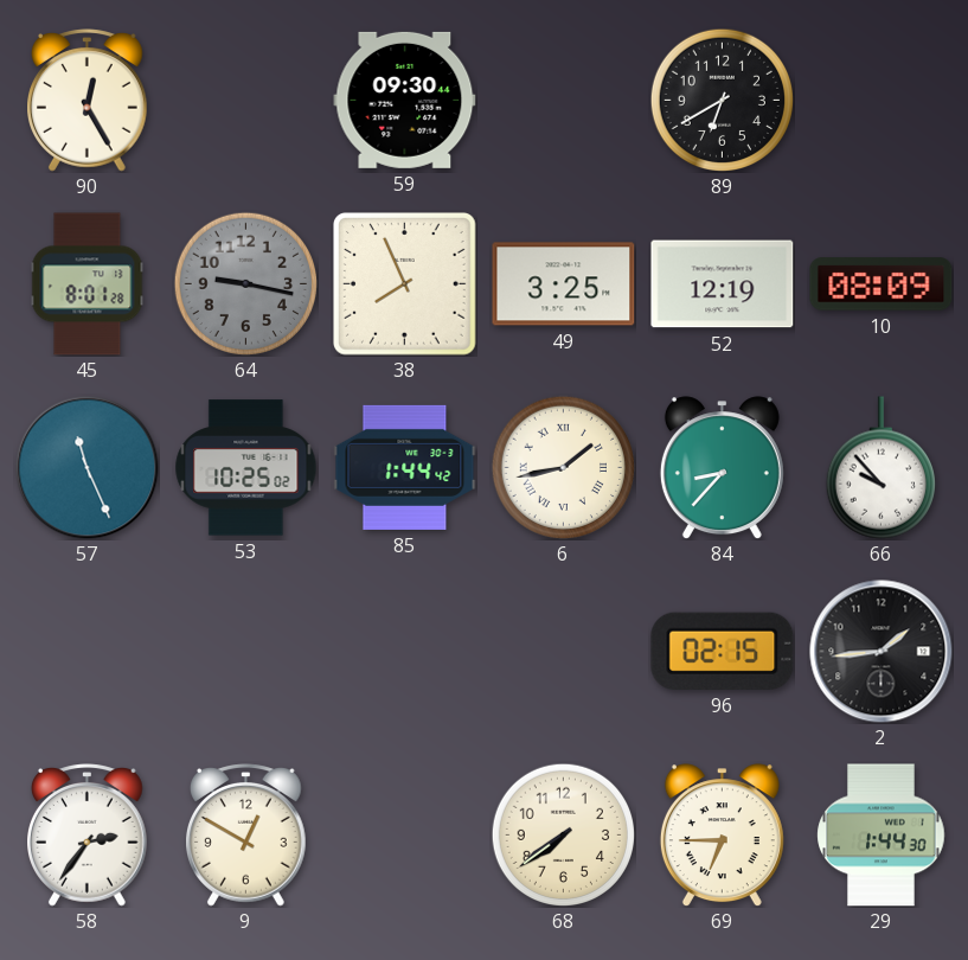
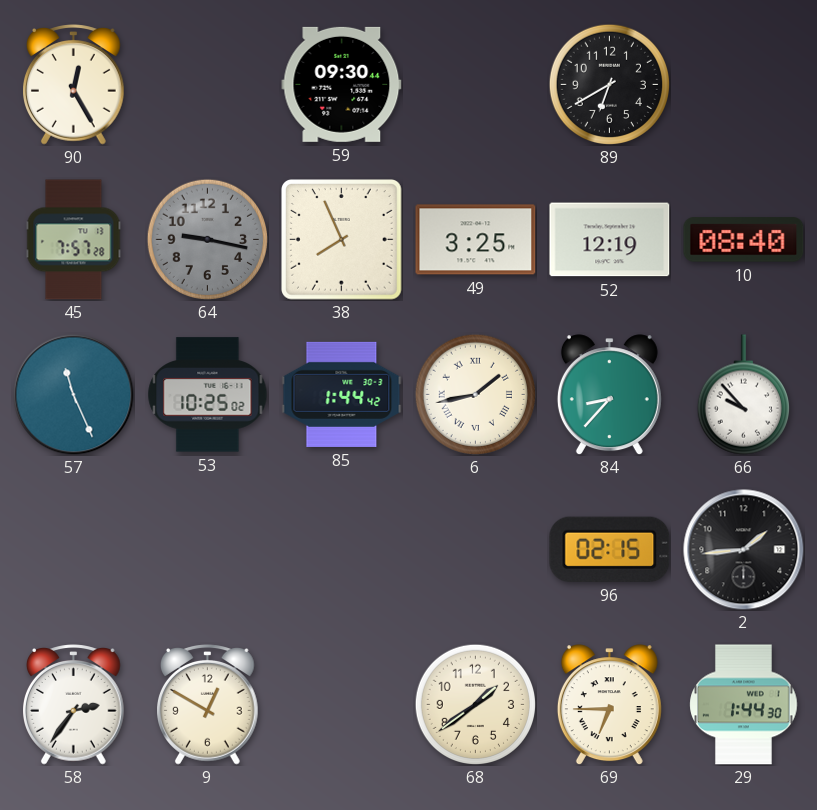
45: 8:01 -> 7:57
10: 08:09 -> 08:40
68: 7:39 -> 1:39
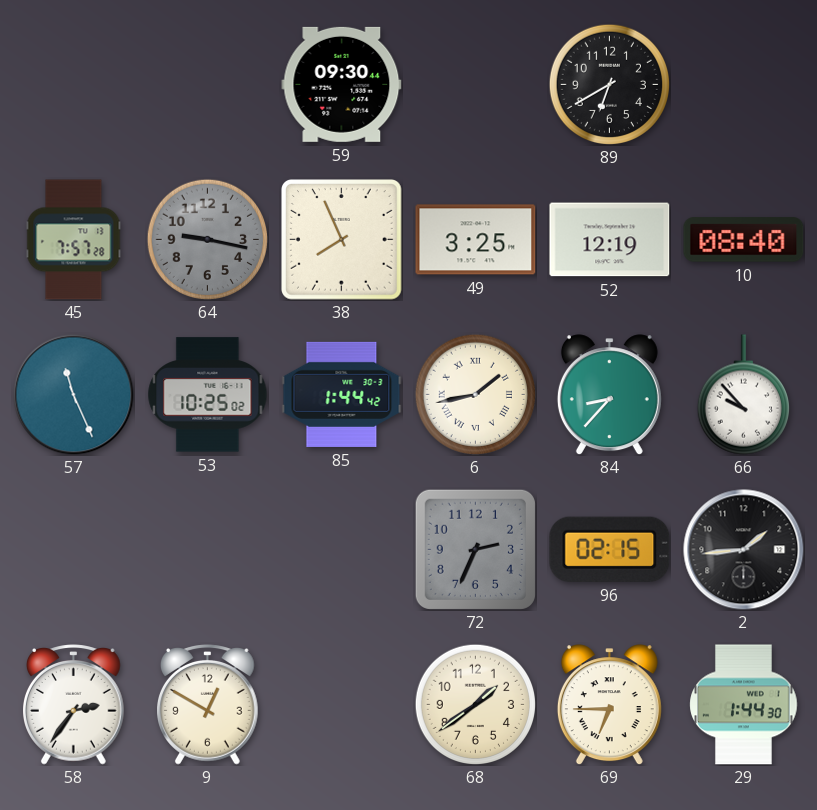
90: 12:25 -> none
72: none -> 2:34
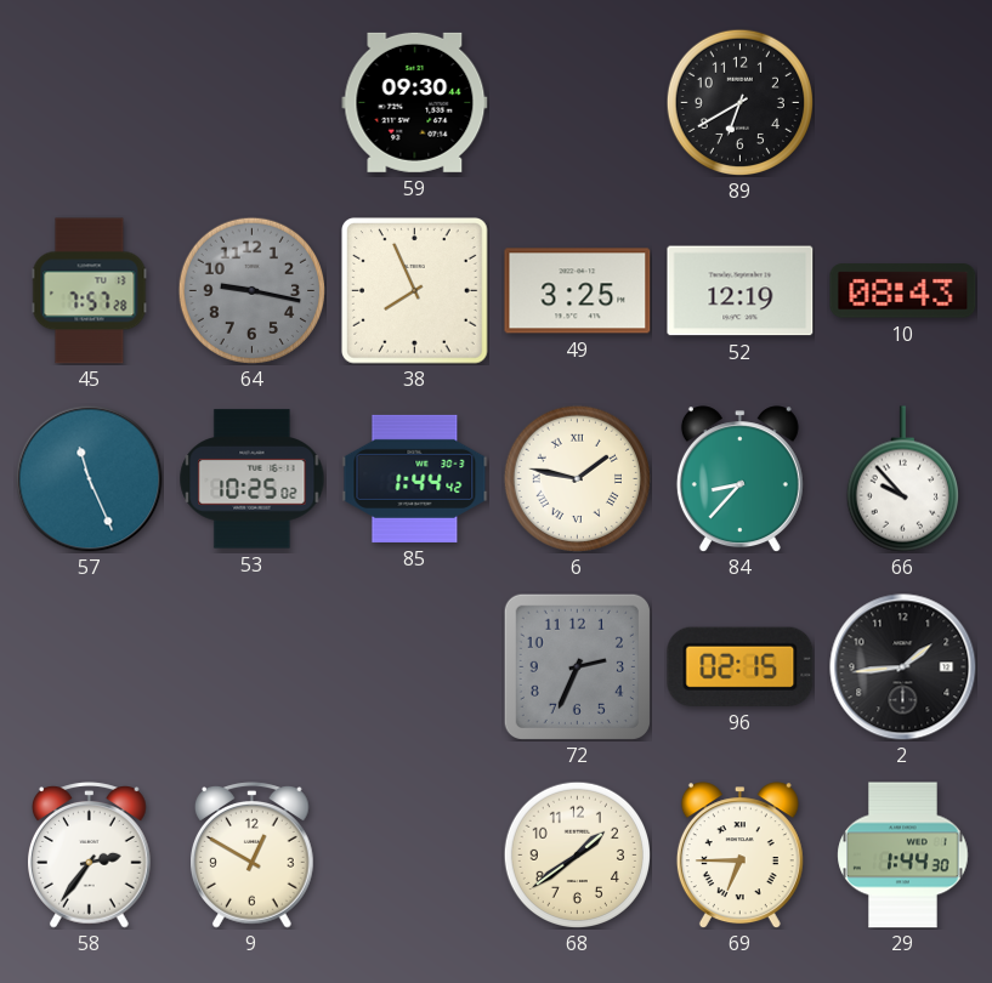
10: 08:40 -> 08:43
6: 1:43 -> 1:47
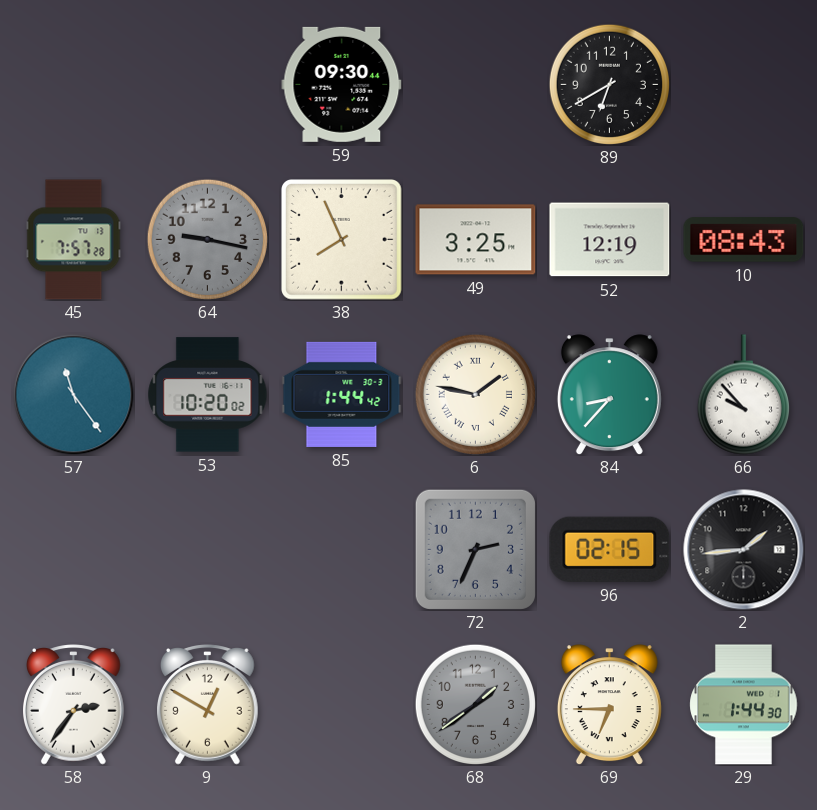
57: 11:26 -> 11:24
53: 10:25 -> 10:20
68 dial: cream -> grey
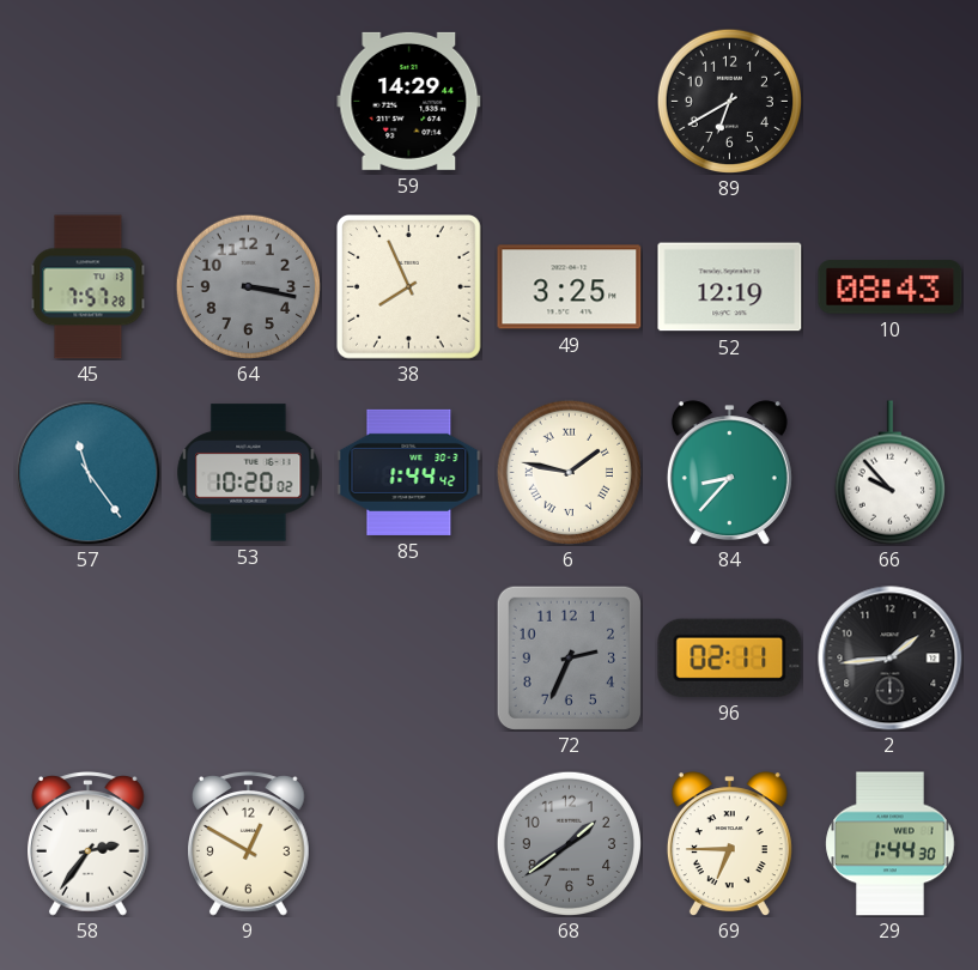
59: 09:30 -> 14:29
64: 9:17 -> 3:17
96: 02:15 -> 02:11
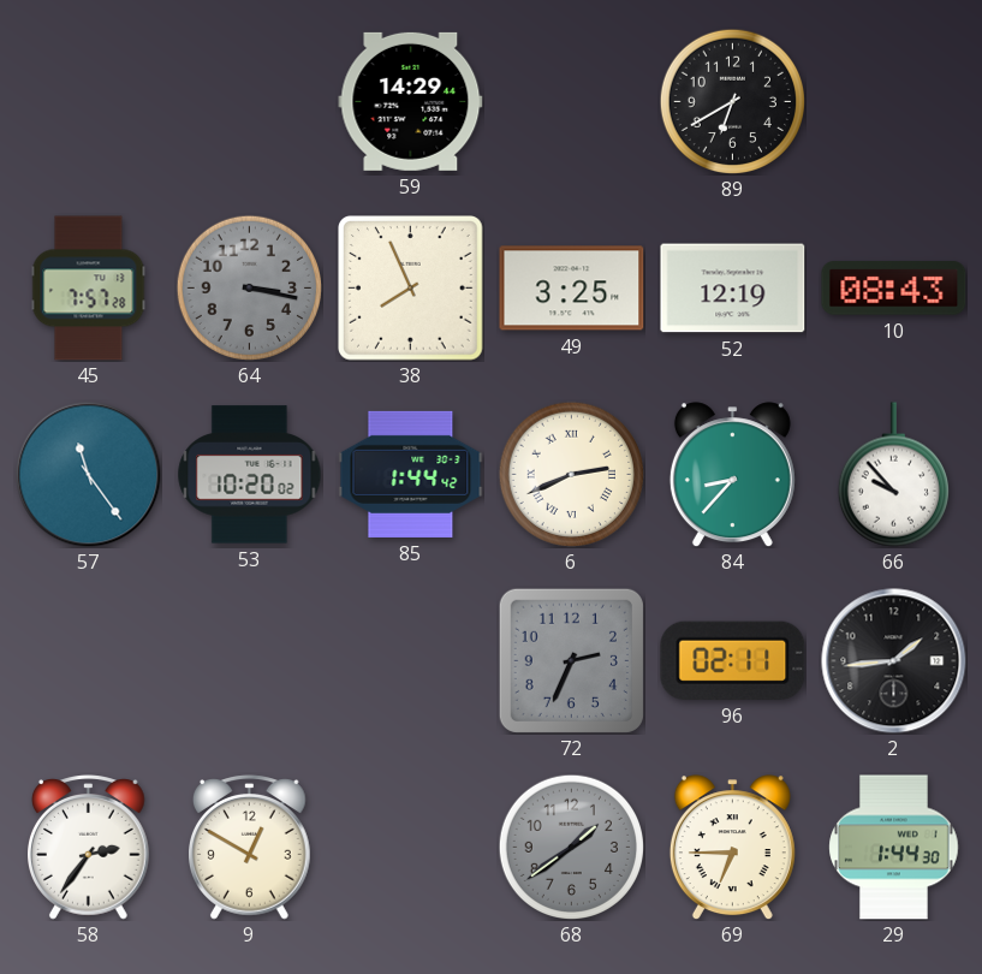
6: 1:47 -> 2:41
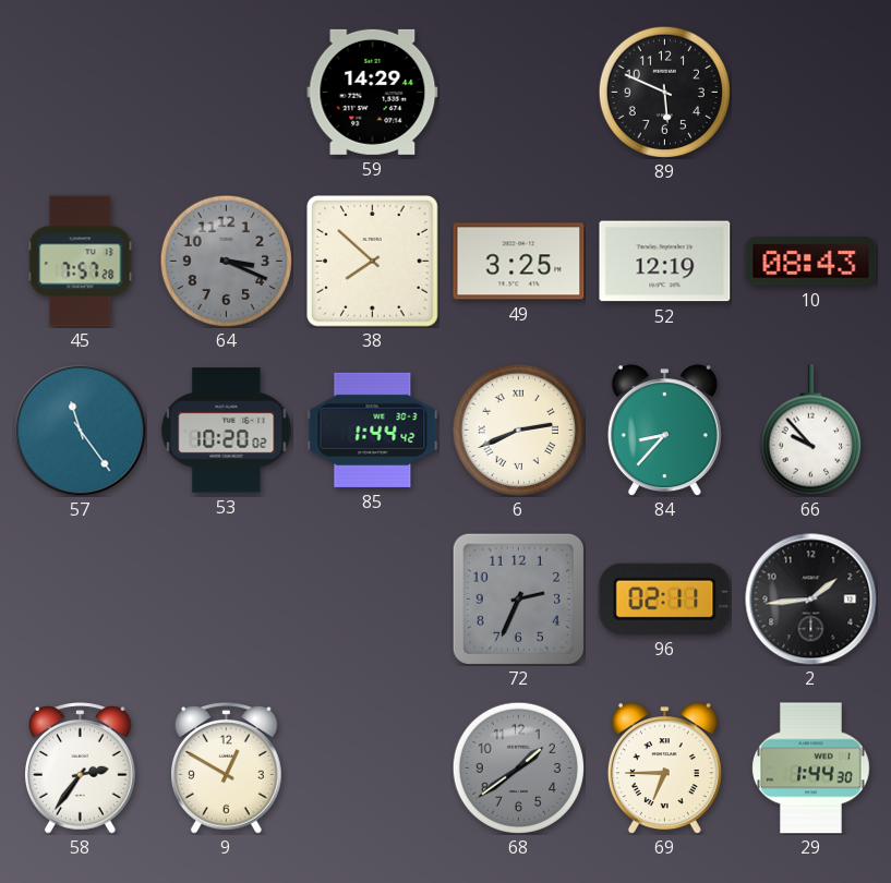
89: 6:40 -> 5:49
64: 3:17 -> 3:19
38: 7:56 -> 7:52
